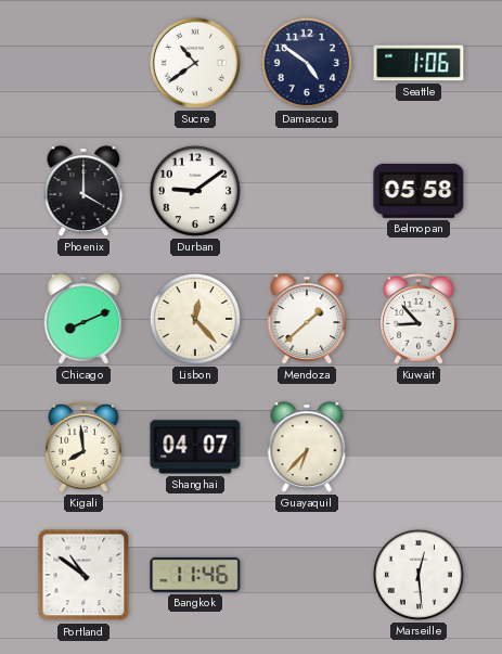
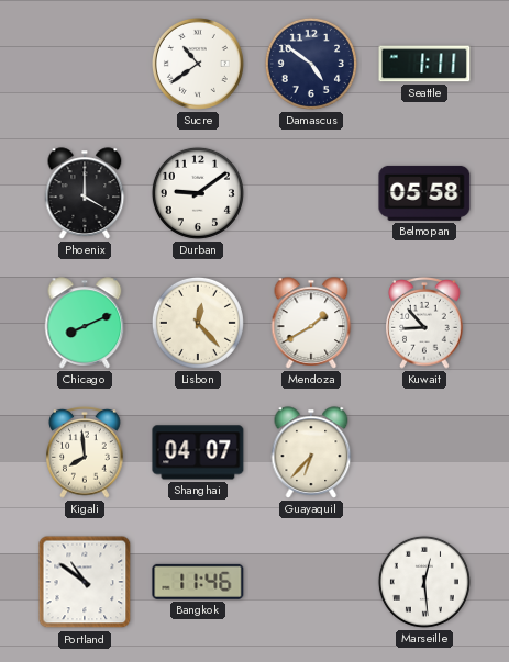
Seattle: 1:06 -> 1:11
Mendoza: 1:38 -> 1:40
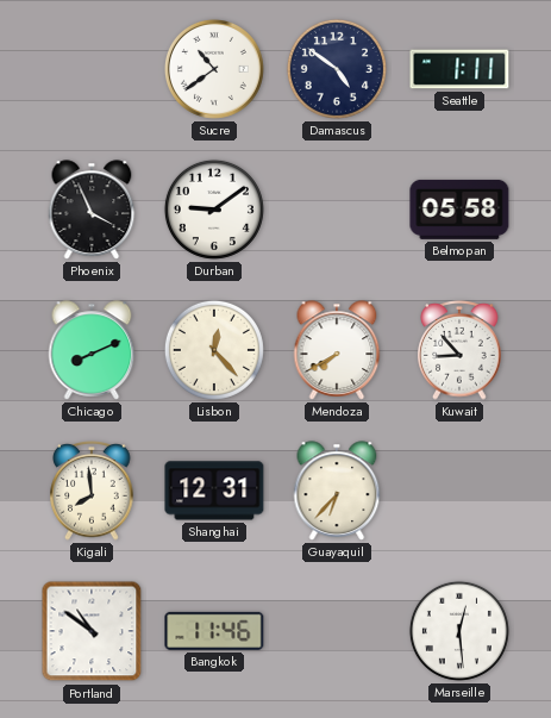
Phoenix: 4:00 -> 3:56
Mendoza: 1:40 -> 7:40
Shanghai: 04:07 -> 12:31
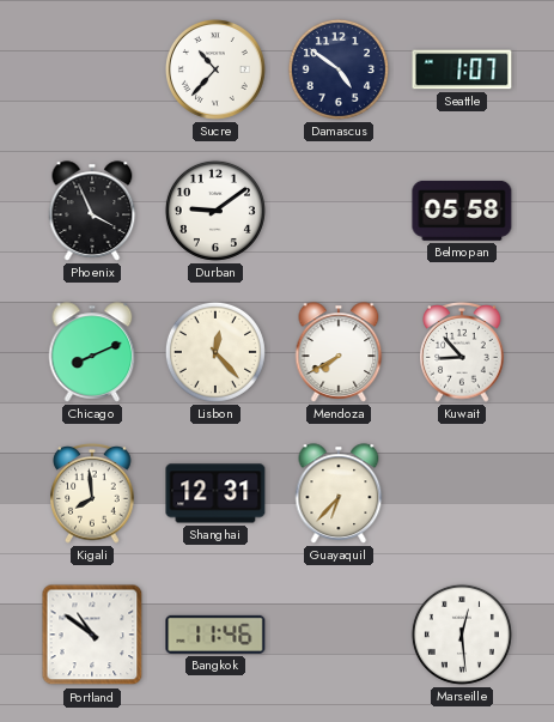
Sucre: 10:39 -> 10:37
Seattle: 1:11 -> 1:07
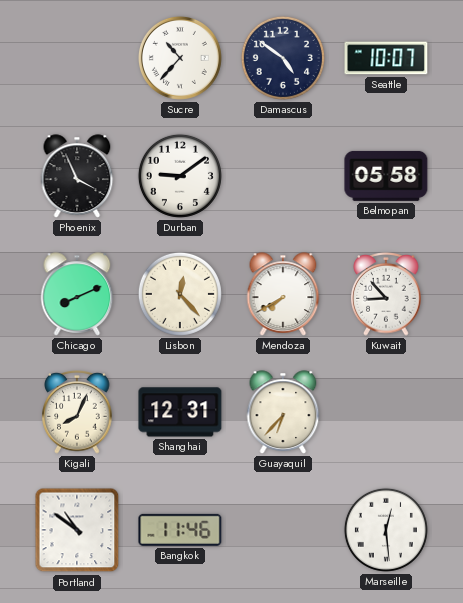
Seattle: 1:07 -> 10:07
Kigali: 7:59 -> 8:04
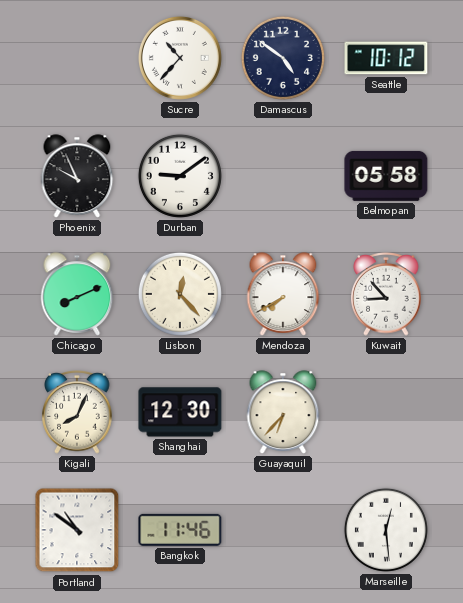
Seattle: 10:07 -> 10:12
Phoenix: 3:56 -> 9:56
Shanghai: 12:31 -> 12:30
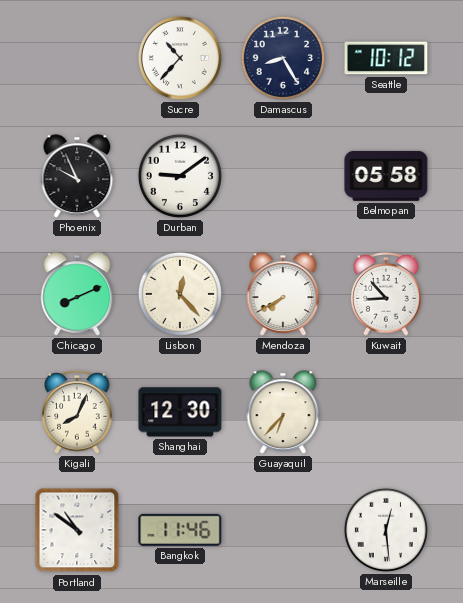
Damascus: 4:51 -> 8:25
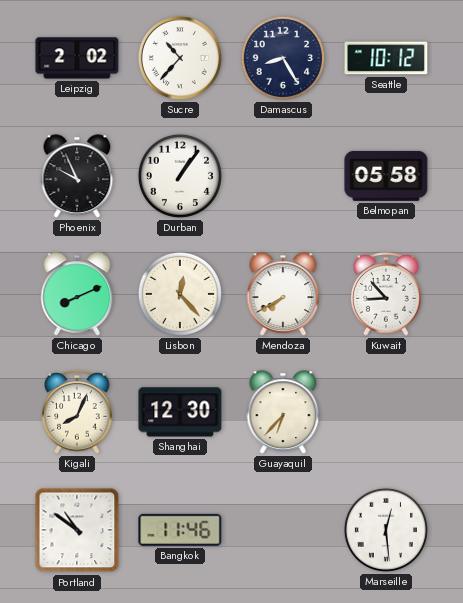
Leipzig: none -> 2:02
Durban: 9:09 -> 1:06
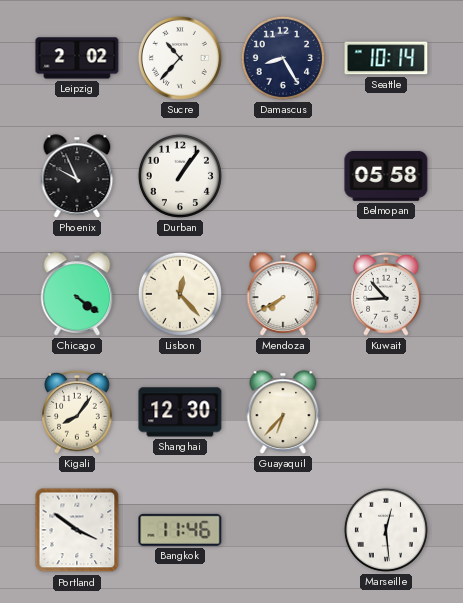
Seattle: 10:12 -> 10:14
Chicago: 8:11 -> 4:21
Kigali: 8:04 -> 8:06
Portland: 10:51 -> 3:51
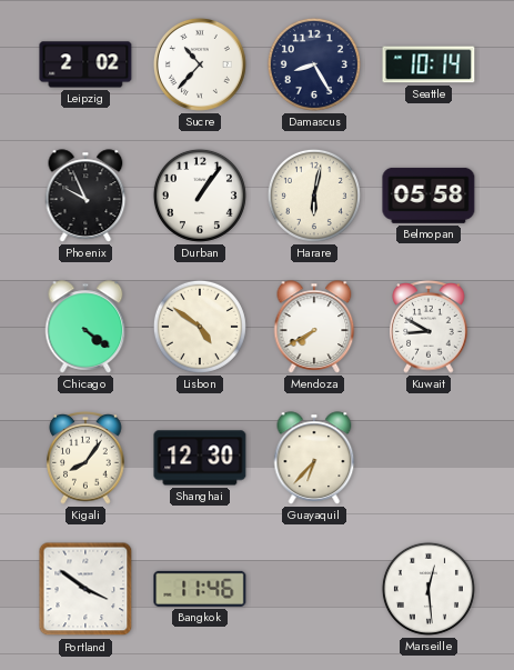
Harare: none -> 6:02
Lisbon: 12:23 -> 4:51
Kuwait: 8:53 -> 8:50
